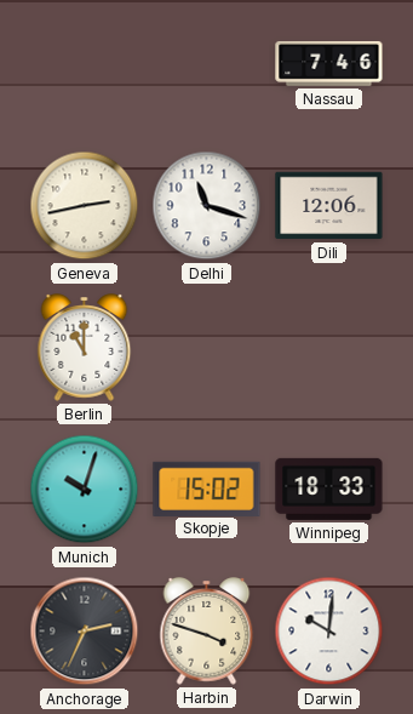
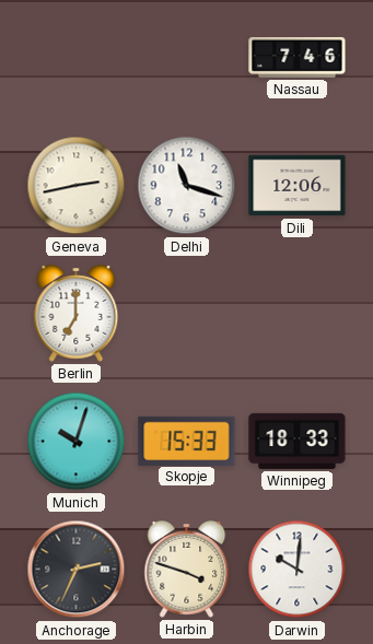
Berlin: 11:00 -> 7:00
Skopje: 15:02 -> 15:33
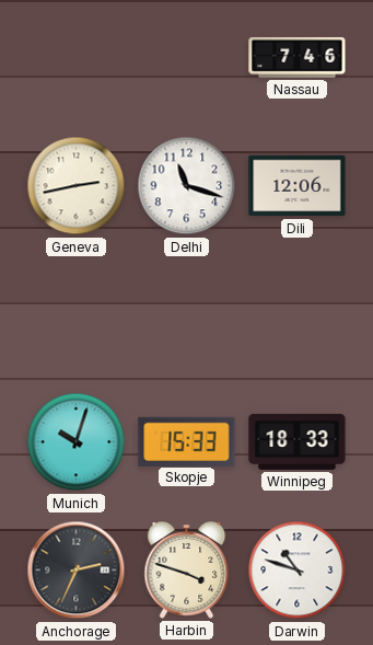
Berlin: 7:00 -> none
Darwin: 10:01 -> 10:48
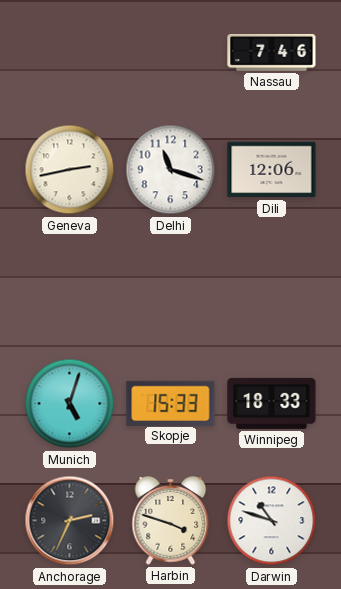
Munich: 10:03 -> 5:03
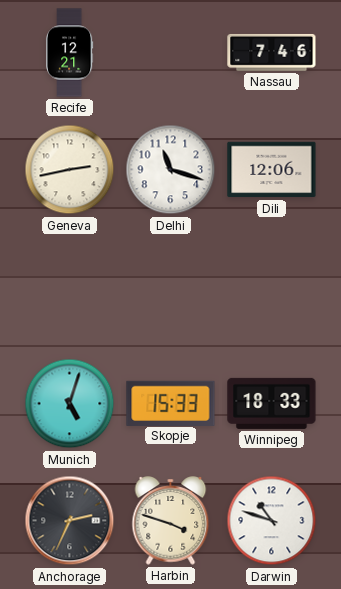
Recife: none -> 12:21
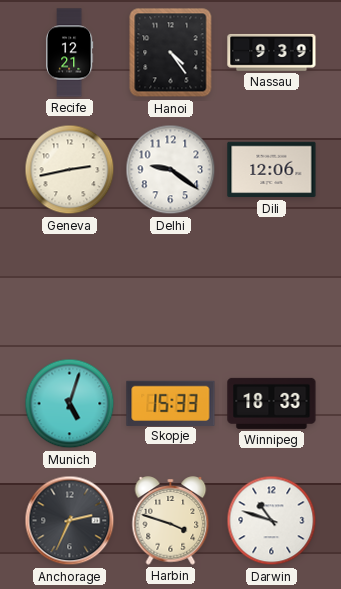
Hanoi: none -> 4:24
Nassau: 7:46 -> 9:39
Delhi: 11:18 -> 9:21
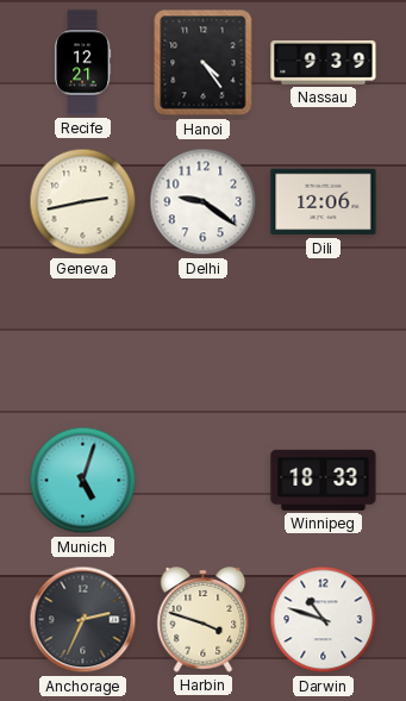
Skopje: 15:33 -> none
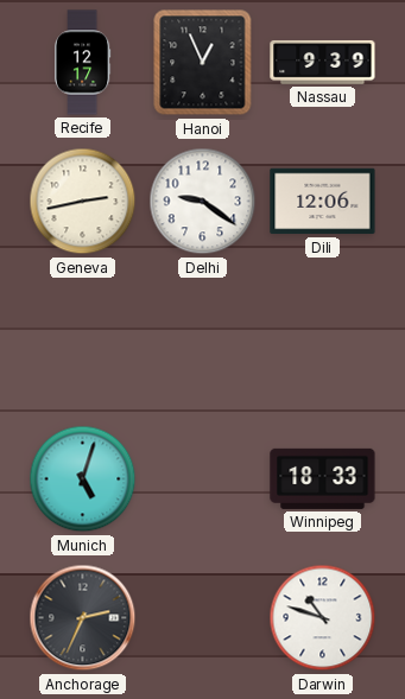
Recife: 12:21 -> 12:17
Hanoi: 4:24 -> 12:56
Harbin: 3:48 -> none
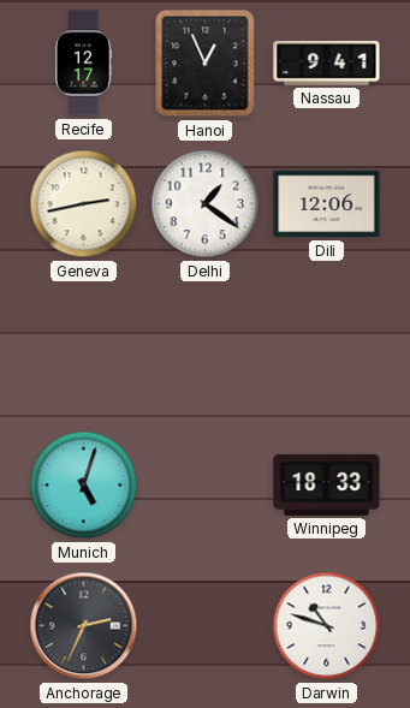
Nassau: 9:39 -> 9:41
Delhi: 9:21 -> 1:21
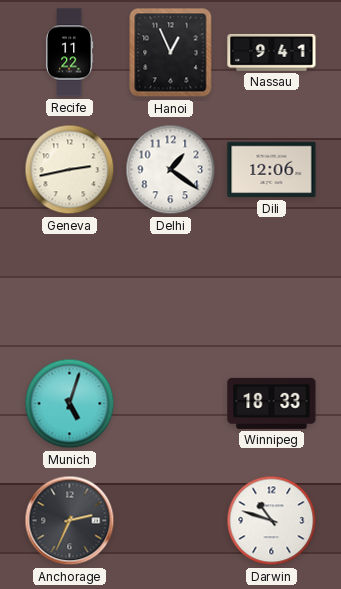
Recife: 12:17 -> 11:22
